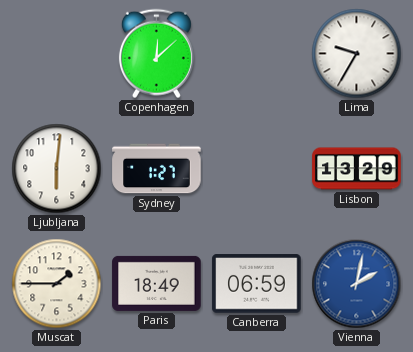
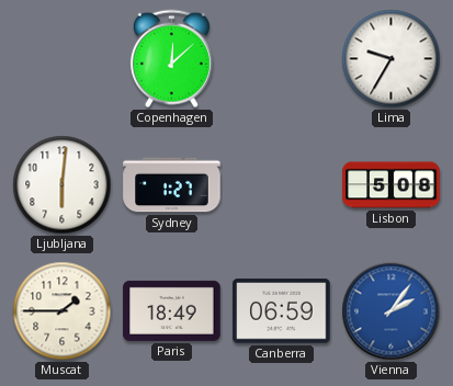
Lisbon: 13:29 -> 5:08
Vienna: 2:02 -> 2:06
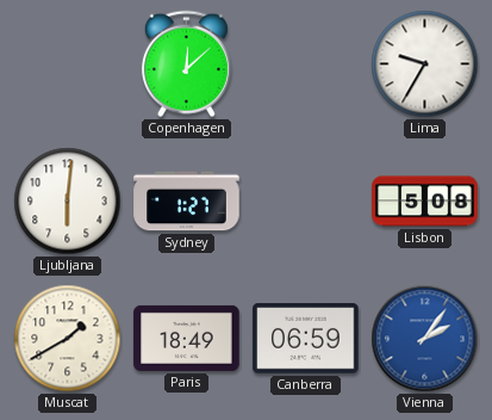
Muscat: 1:45 -> 1:40
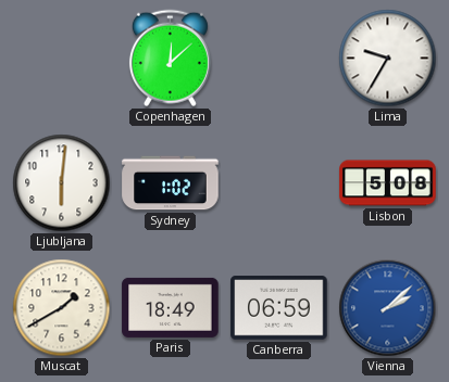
Sydney: 1:27 -> 1:02
Vienna: 2:06 -> 2:08
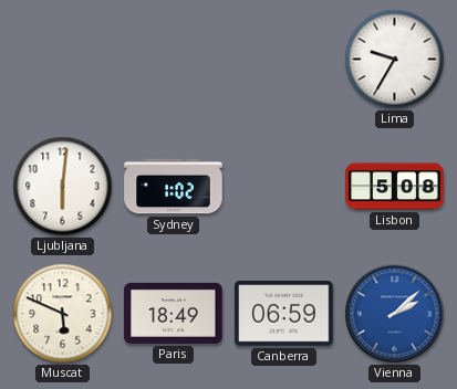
Copenhagen: 12:08 -> none
Muscat: 1:40 -> 5:49
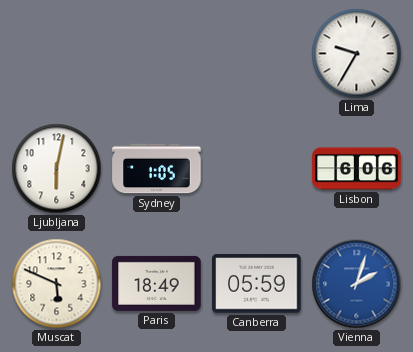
Ljubljana: 6:01 -> 6:02
Sydney: 1:02 -> 1:05
Lisbon: 5:08 -> 6:06
Canberra: 06:59 -> 05:59
Vienna: 2:08 -> 2:03
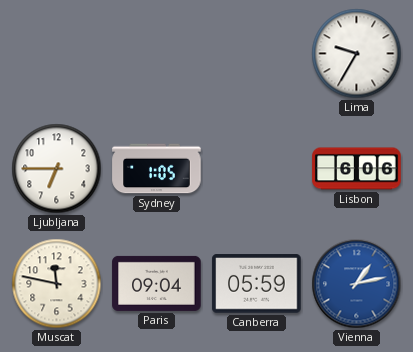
Ljubljana: 6:02 -> 6:45
Muscat: 5:49 -> 11:47
Paris: 18:49 -> 09:04
Vienna: 2:03 -> 1:13
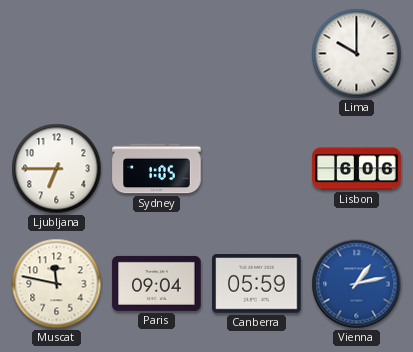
Lima: 9:35 -> 10:00
